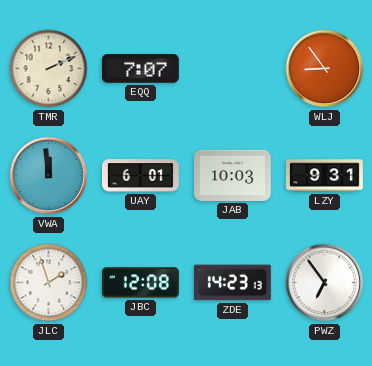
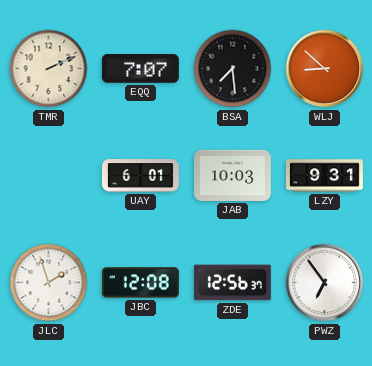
BSA: none -> 7:29
WLJ: 8:54 -> 8:52
VWA: 11:59 -> none
ZDE: 14:23 -> 12:56
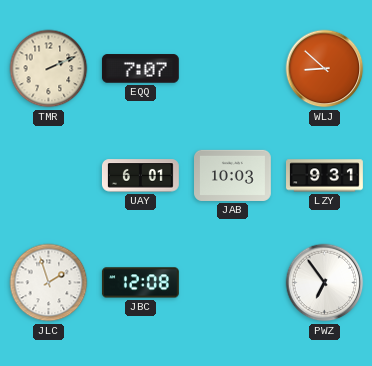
BSA: 7:29 -> none
ZDE: 12:56 -> none
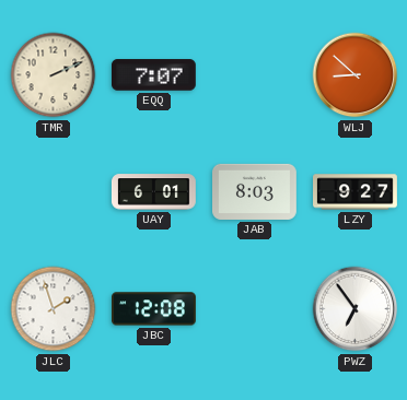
JAB: 10:03 -> 8:03
LZY: 9:31 -> 9:27
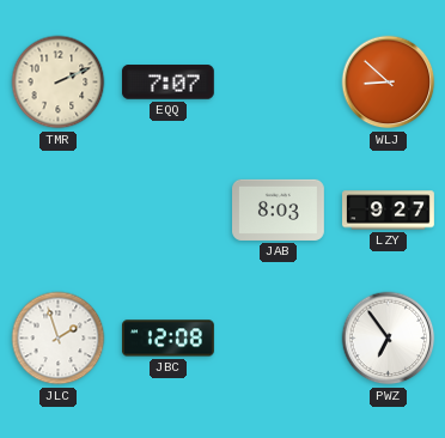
UAY: 6:01 -> none
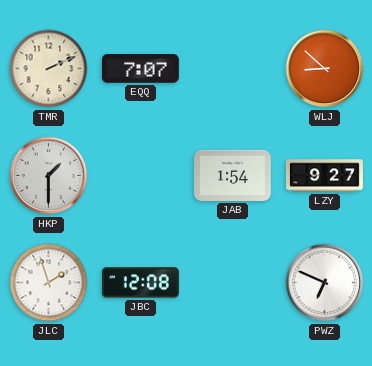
HKP: none -> 1:30
JAB: 8:03 -> 1:54
PWZ: 6:54 -> 6:49
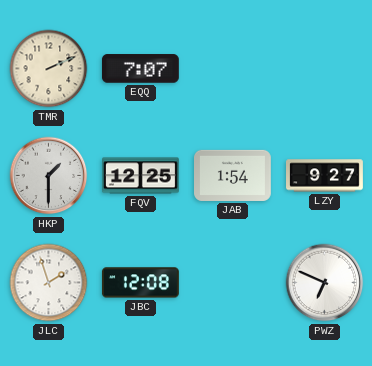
WLJ: 8:52 -> none
FQV: none -> 12:25
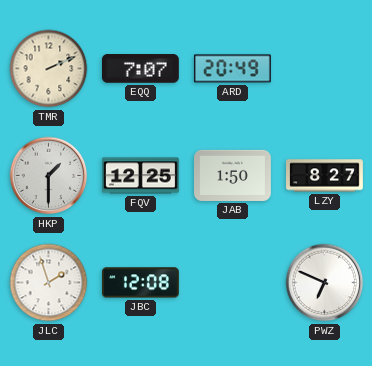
ARD: none -> 20:49
JAB: 1:54 -> 1:50
LZY: 9:27 -> 8:27
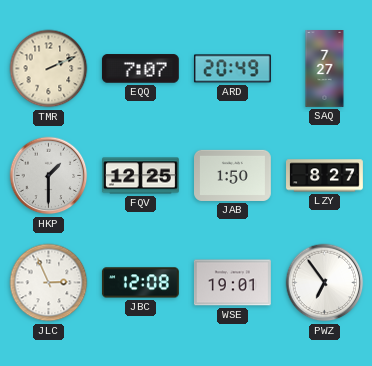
SAQ: none -> 7:27
JLC: 1:57 -> 2:56
WSE: none -> 19:01
PWZ: 6:49 -> 6:54
